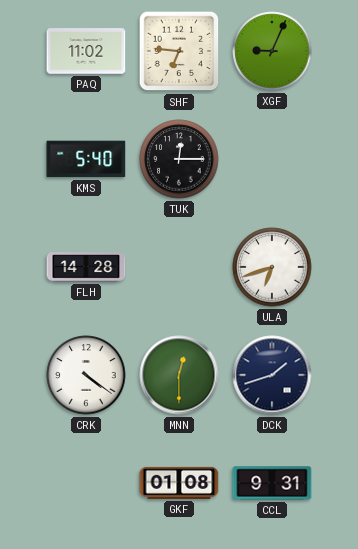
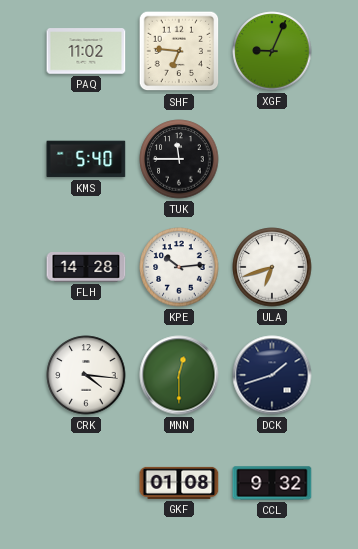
TUK: 12:15 -> 11:45
KPE: none -> 10:14
CRK: 4:21 -> 4:16
CCL: 9:31 -> 9:32
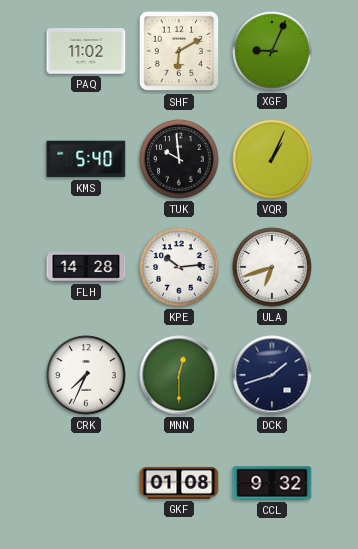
SHF: 6:46 -> 6:10
TUK: 11:45 -> 9:59
VQR: none -> 1:04
CRK: 4:16 -> 7:34
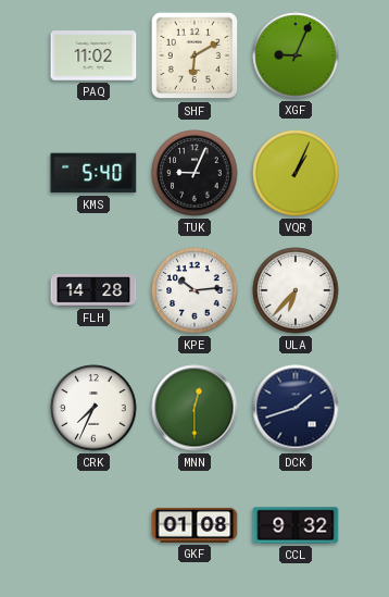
TUK: 9:59 -> 9:04
ULA: 6:42 -> 6:37
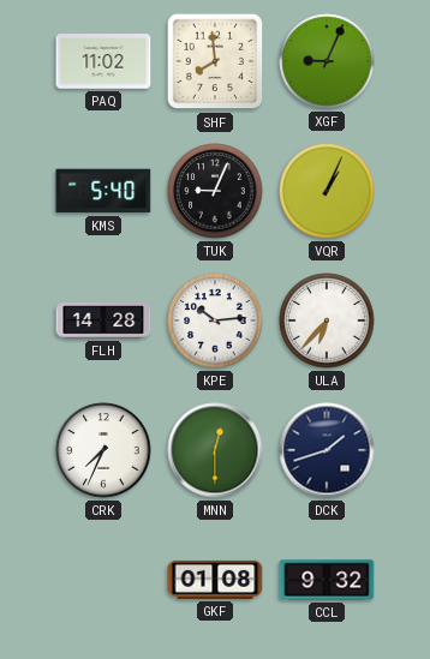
SHF: 6:10 -> 7:59
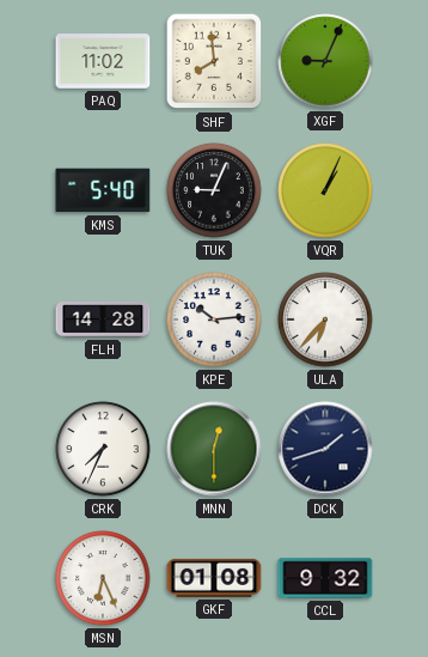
MSN: none -> 6:26
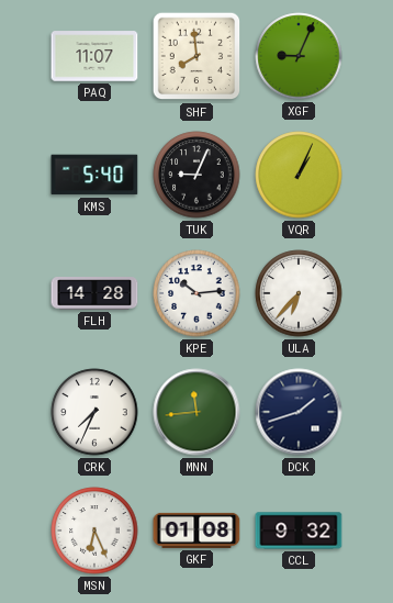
PAQ: 11:02 -> 11:07
MNN: 12:30 -> 11:44
